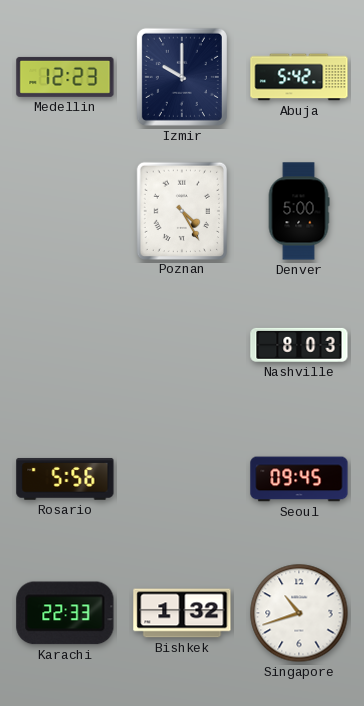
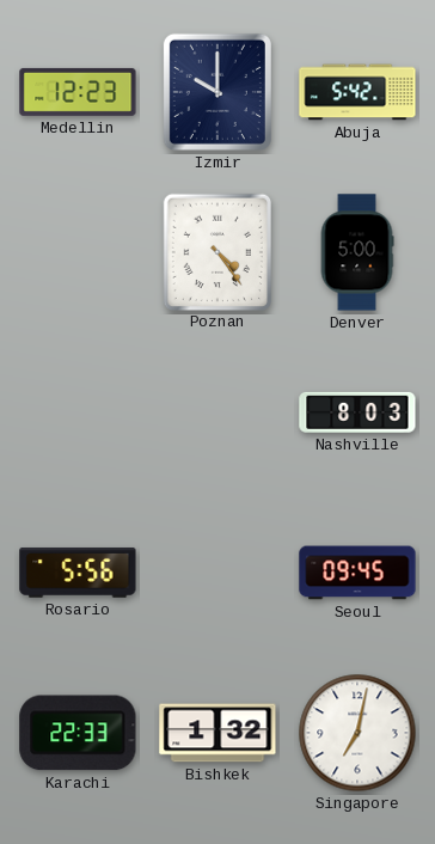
Poznan: 4:25 -> 4:24
Singapore: 10:42 -> 7:02
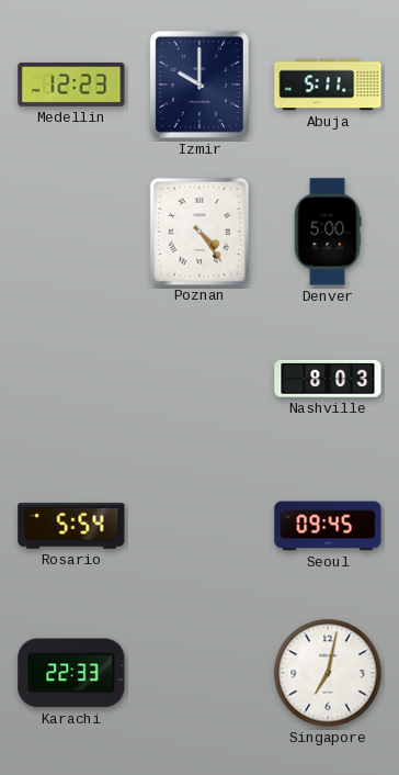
Abuja: 5:42 -> 5:11
Rosario: 5:56 -> 5:54
Bishkek: 1:32 -> none
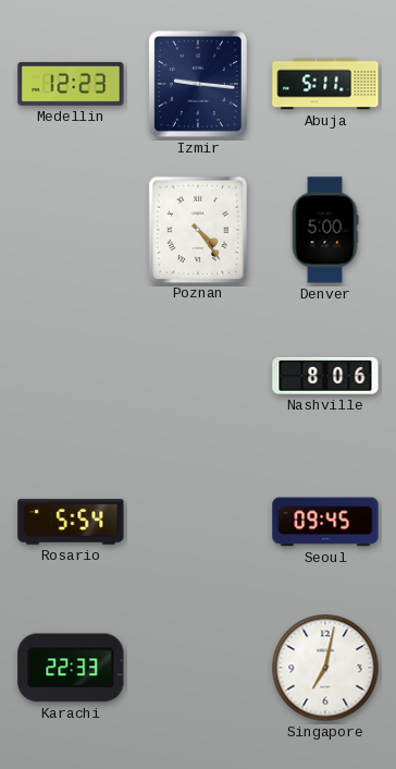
Izmir: 10:00 -> 9:16
Nashville: 8:03 -> 8:06
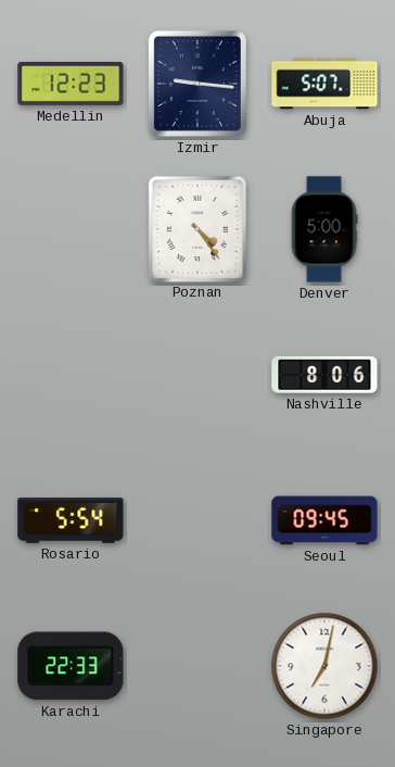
Abuja: 5:11 -> 5:07
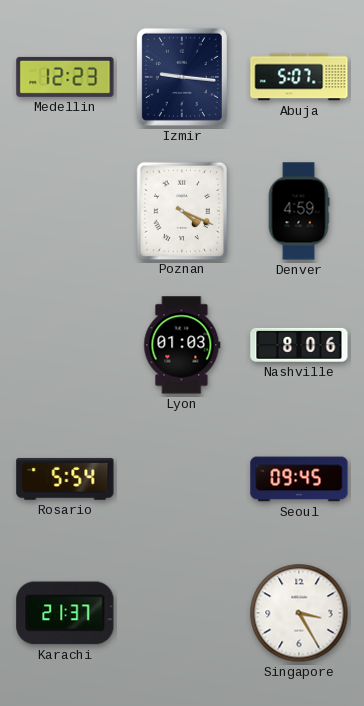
Poznan: 4:24 -> 4:19
Denver: 5:00 -> 4:59
Lyon: none -> 01:03
Karachi: 22:33 -> 21:37
Singapore: 7:02 -> 3:25
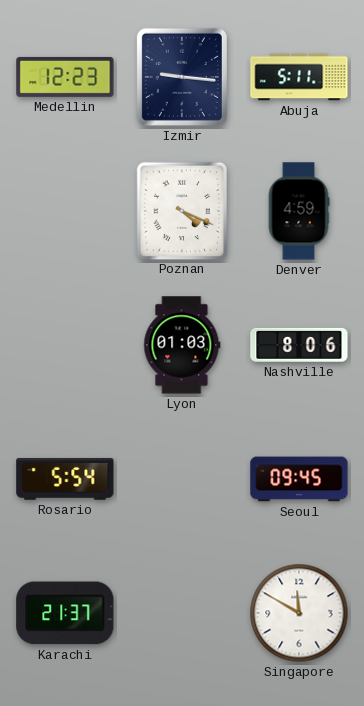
Abuja: 5:07 -> 5:11
Singapore: 3:25 -> 11:50
